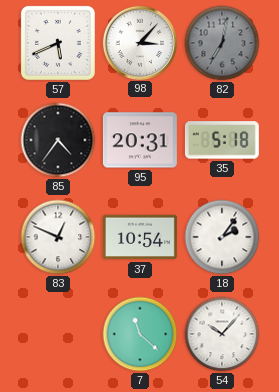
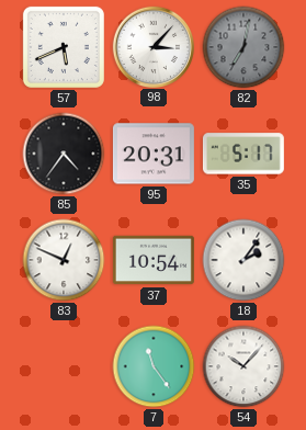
35: 5:18 -> 5:17
7: 11:22 -> 11:24
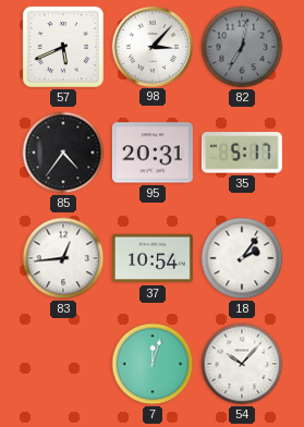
83: 12:49 -> 12:44
7: 11:24 -> 12:03
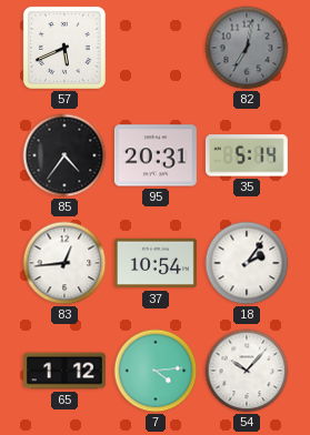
98: 3:07 -> none
35: 5:17 -> 5:14
65: none -> 1:12
7: 12:03 -> 4:14
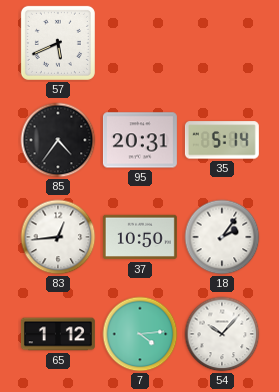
82: 7:02 -> none
37: 10:54 -> 10:50
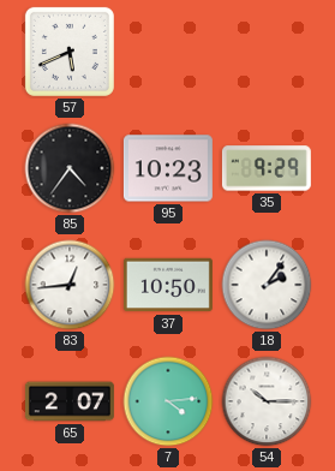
95: 20:31 -> 10:23
35: 5:14 -> 9:29
65: 1:12 -> 2:07
54: 10:07 -> 10:15
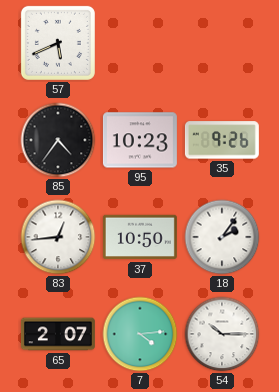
35: 9:29 -> 9:26
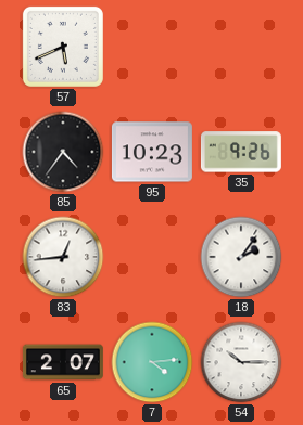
37: 10:50 -> none
